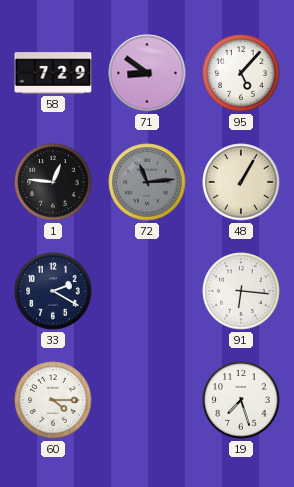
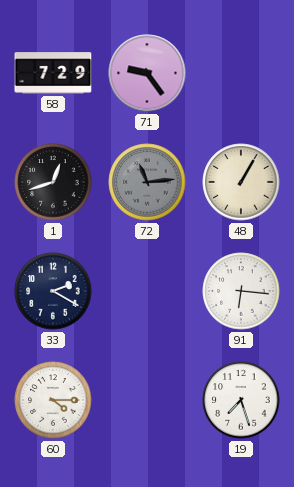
71: 8:51 -> 9:24
95: 5:07 -> none
1: 12:46 -> 12:42
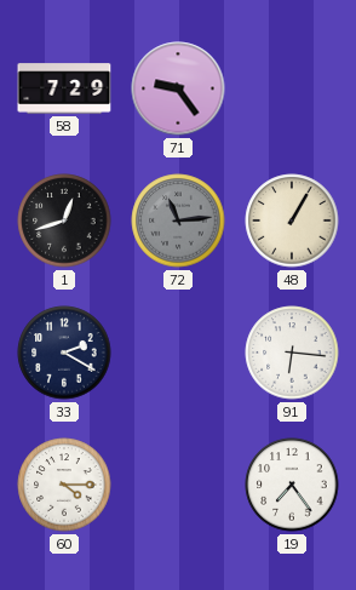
19: 7:27 -> 7:24
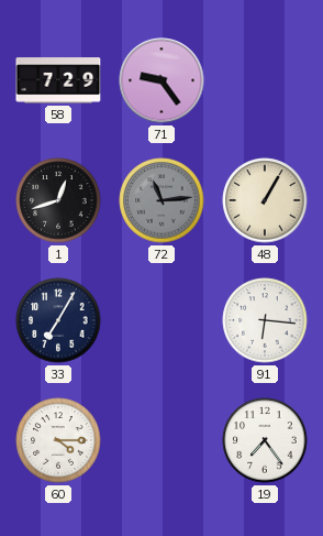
33: 2:20 -> 7:05
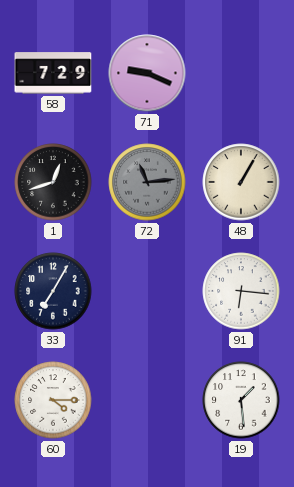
71: 9:24 -> 9:19
19: 7:24 -> 1:29
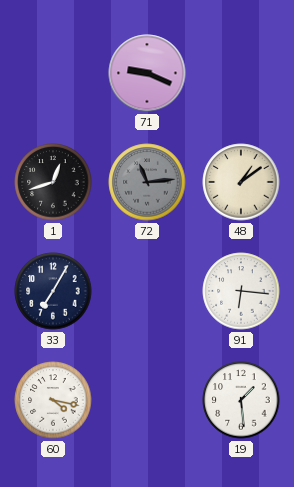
58: 7:29 -> none
48: 1:05 -> 1:09
60: 4:15 -> 4:17
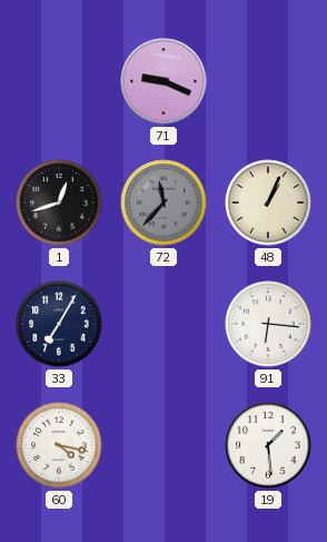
72: 11:14 -> 11:37
48: 1:09 -> 1:04
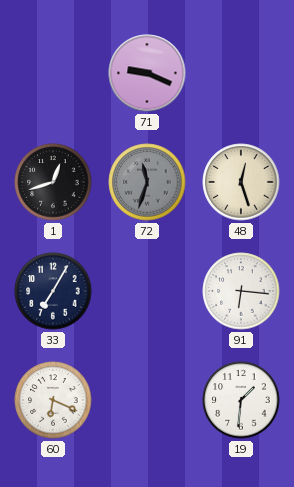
72: 11:37 -> 11:33
48: 1:04 -> 12:27
60: 4:17 -> 6:19
19: 1:29 -> 1:31
